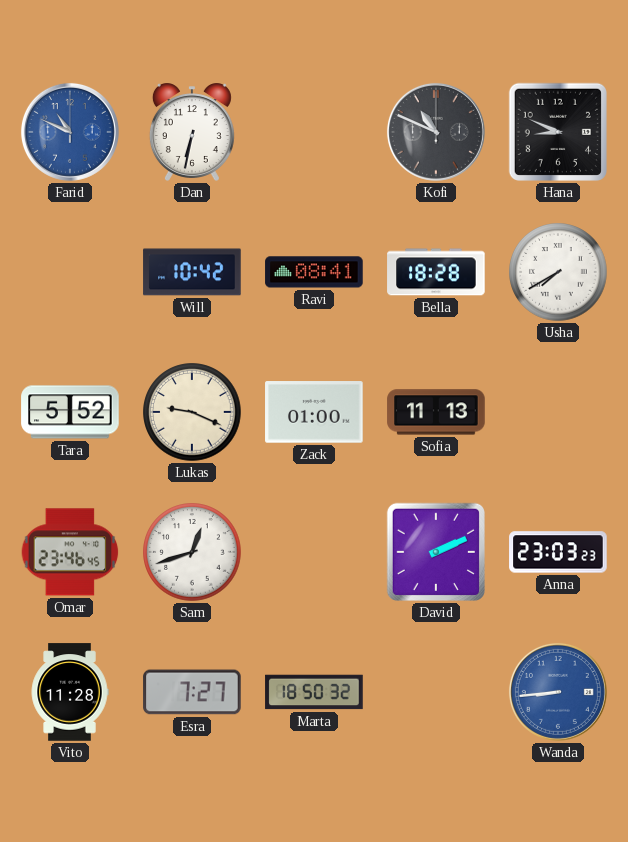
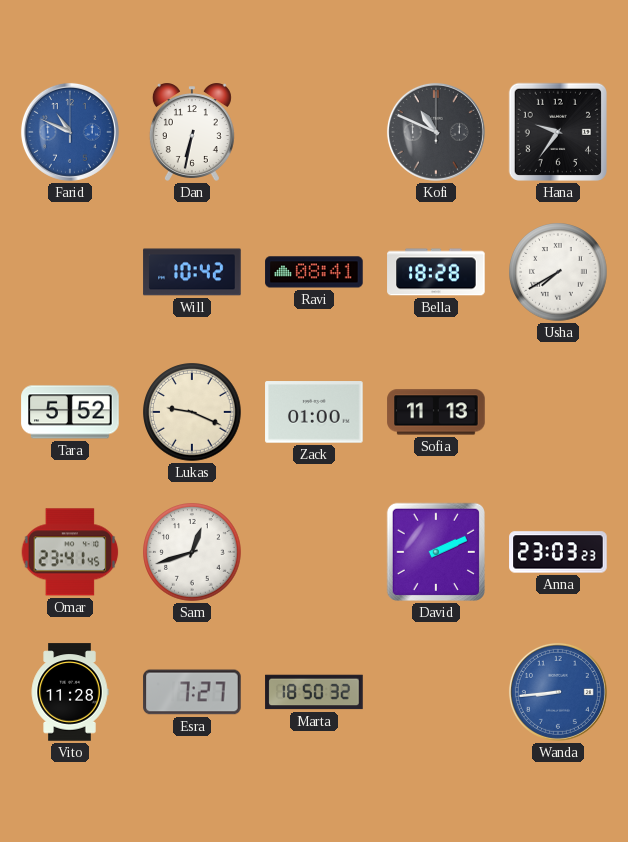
Hana: 8:49 -> 9:36
Omar: 23:46 -> 23:41
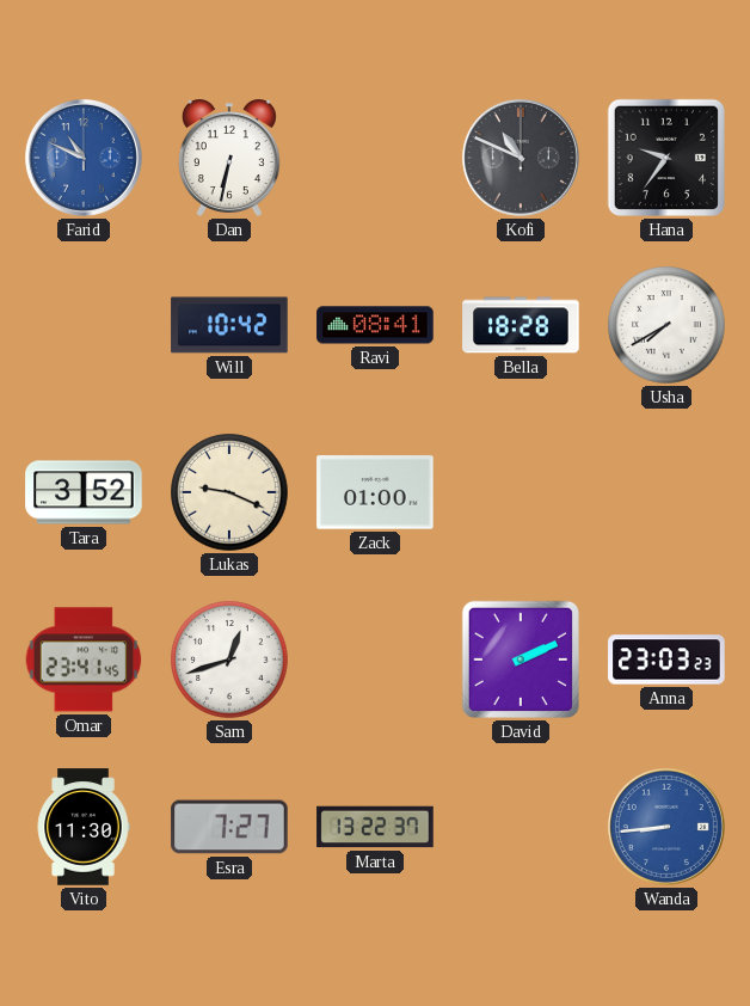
Tara: 5:52 -> 3:52
Sofia: 11:13 -> none
Vito: 11:28 -> 11:30
Marta: 18:50 -> 13:22
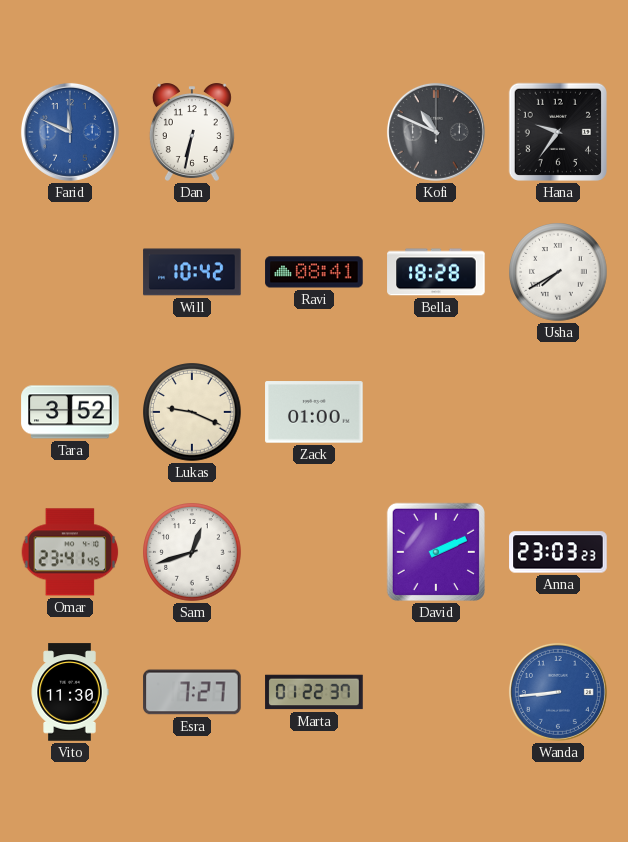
Farid: 10:49 -> 11:49
Marta: 13:22 -> 01:22
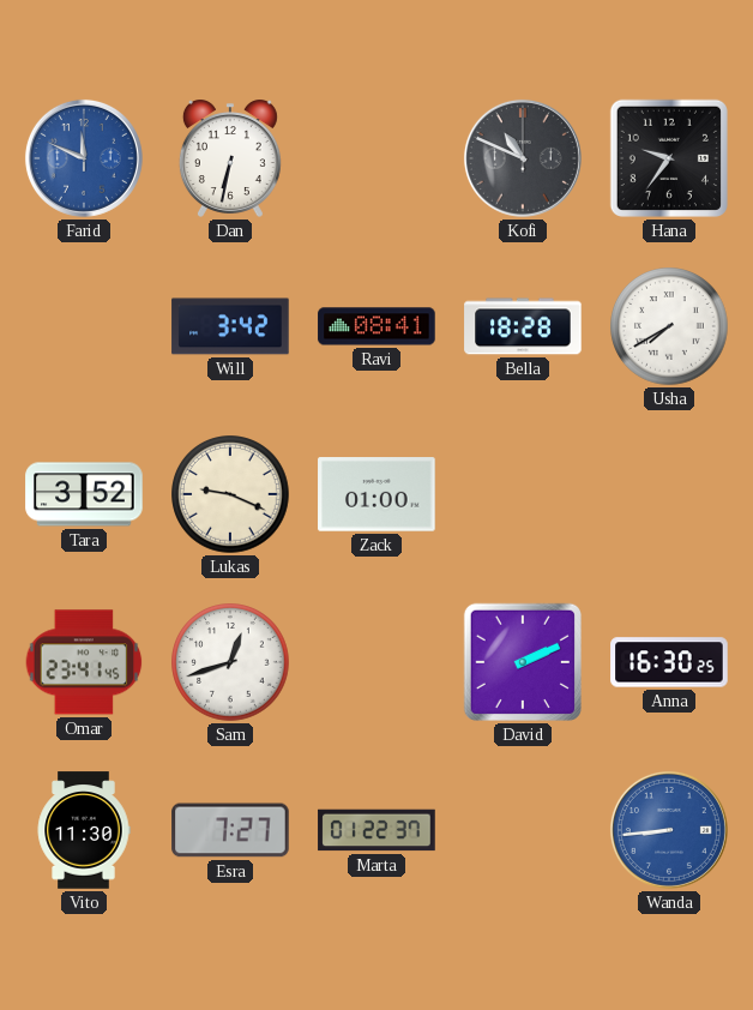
Will: 10:42 -> 3:42
Anna: 23:03 -> 16:30
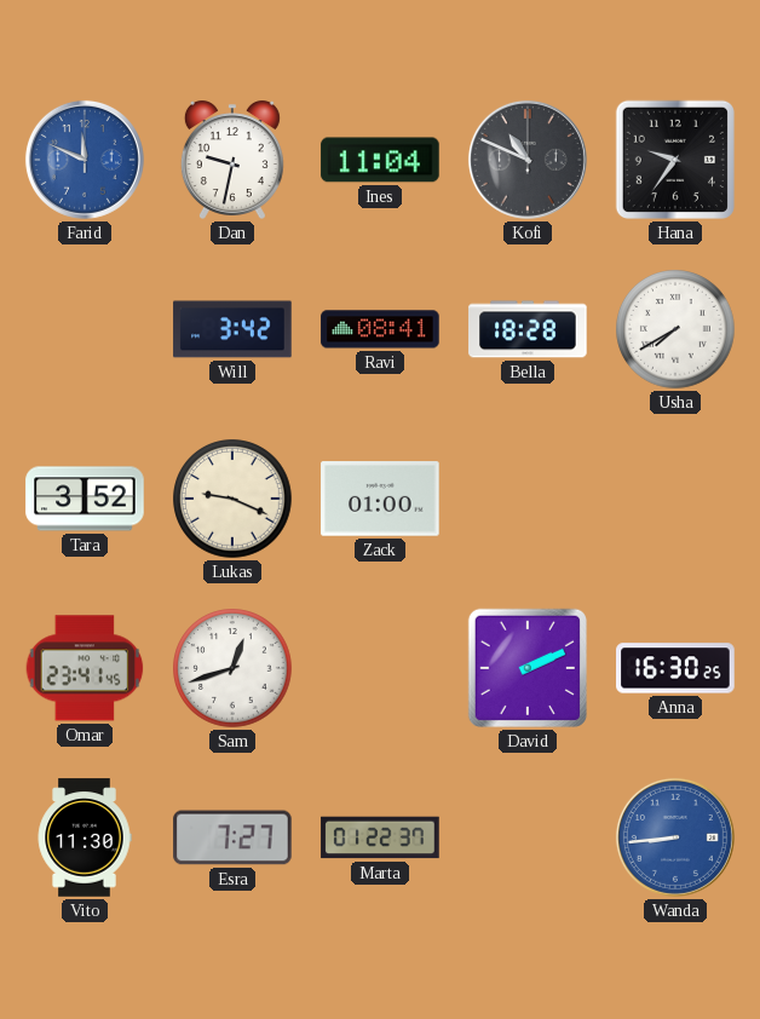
Dan: 6:32 -> 9:32
Ines: none -> 11:04
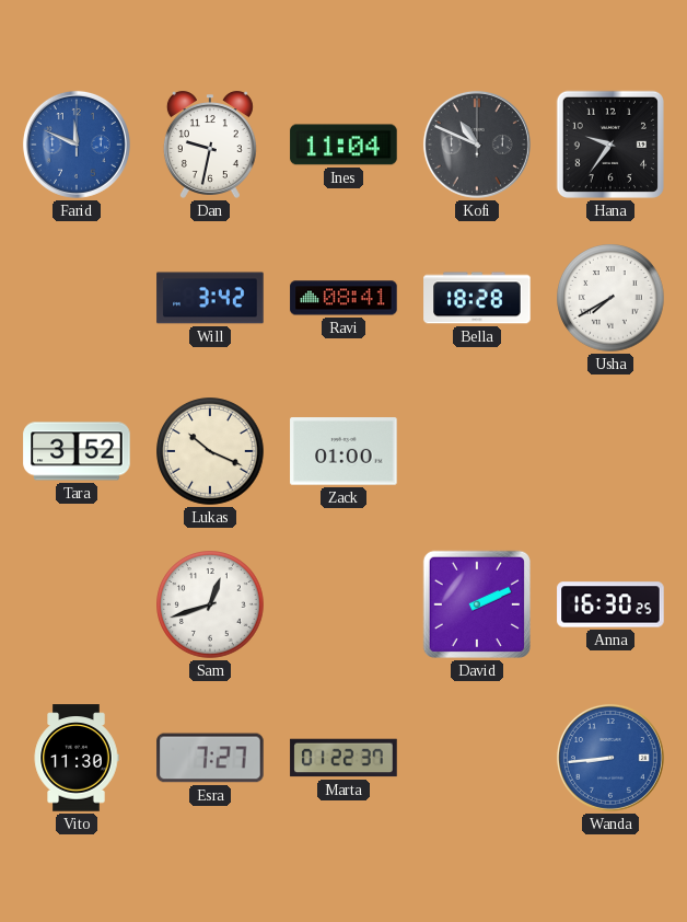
Lukas: 9:19 -> 10:19
Omar: 23:41 -> none
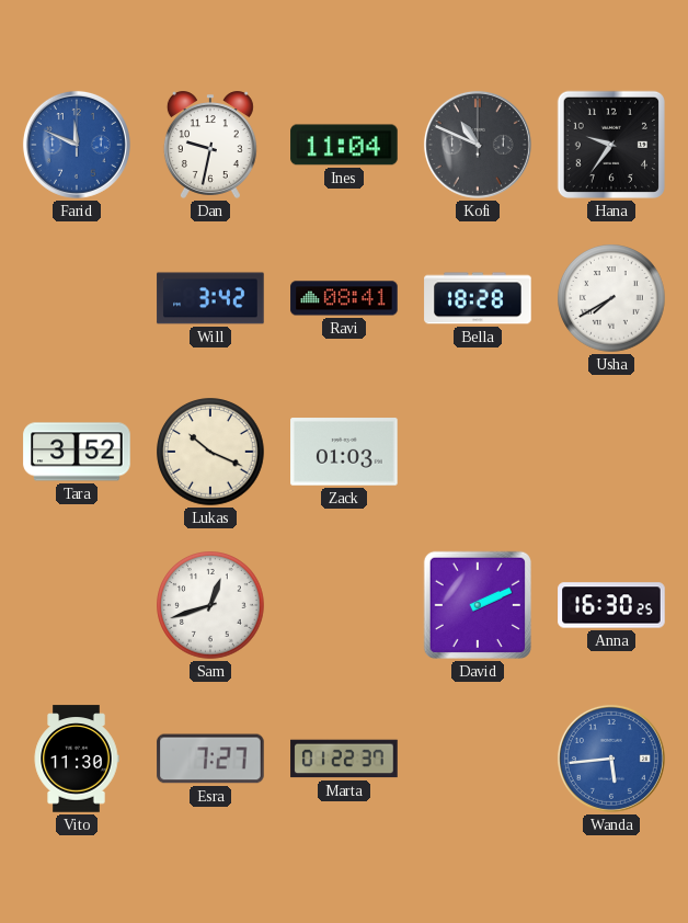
Zack: 01:00 -> 01:03
Wanda: 8:44 -> 5:44
